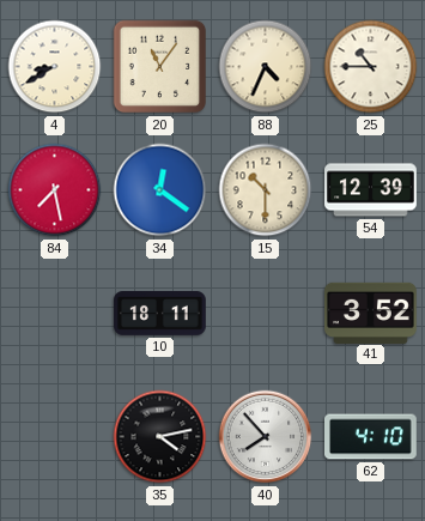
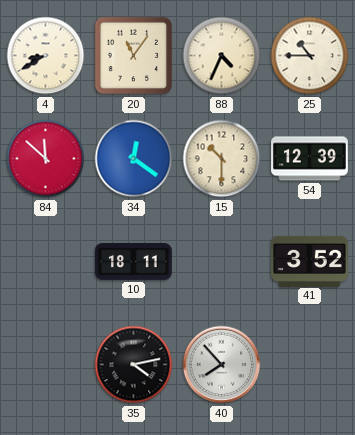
84: 7:28 -> 11:52
62: 4:10 -> none
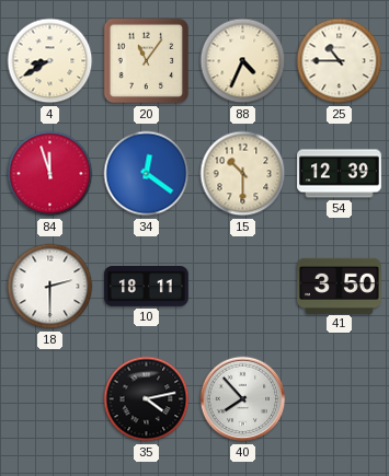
84: 11:52 -> 11:57
18: none -> 2:30
41: 3:52 -> 3:50
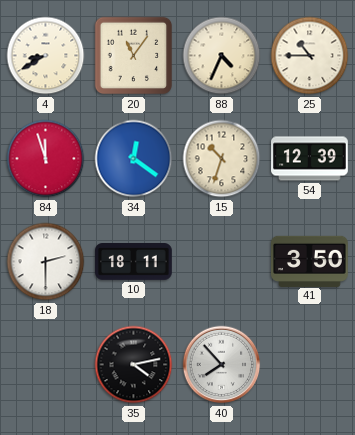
15: 10:30 -> 10:33
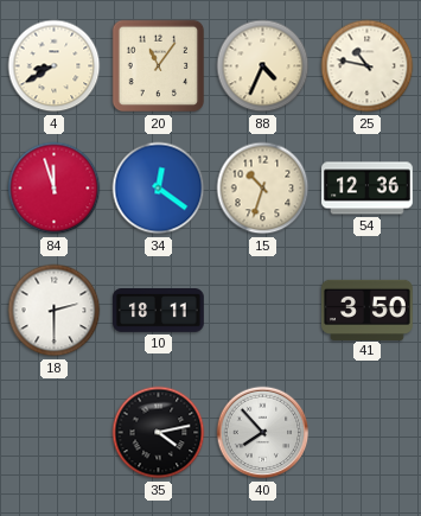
25: 10:45 -> 10:47
54: 12:39 -> 12:36
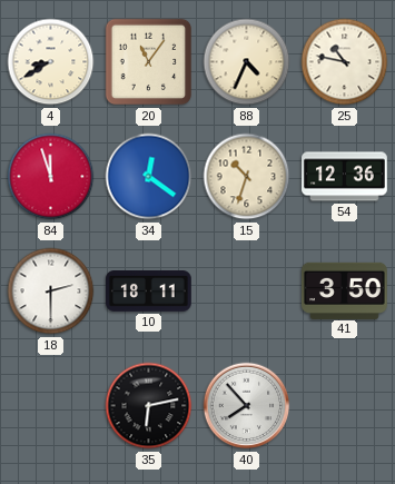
35: 4:13 -> 6:13
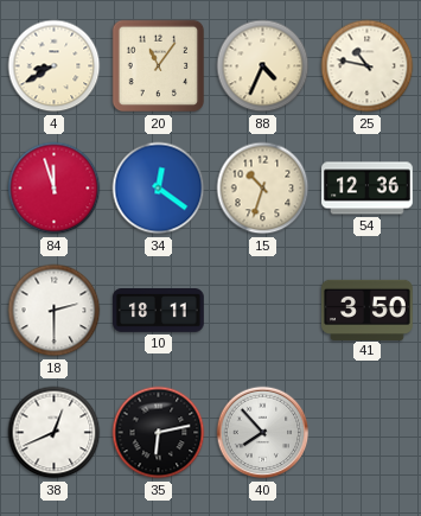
38: none -> 12:41
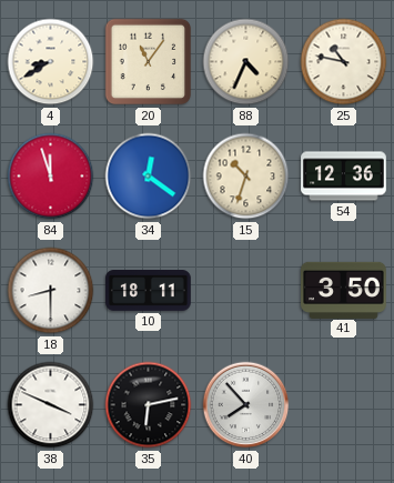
18: 2:30 -> 8:30
38: 12:41 -> 3:49
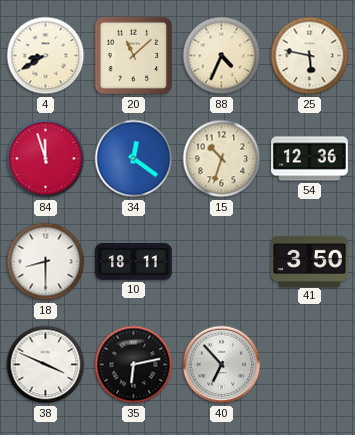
20: 11:06 -> 11:08
25: 10:47 -> 5:47
40: 7:53 -> 6:53
